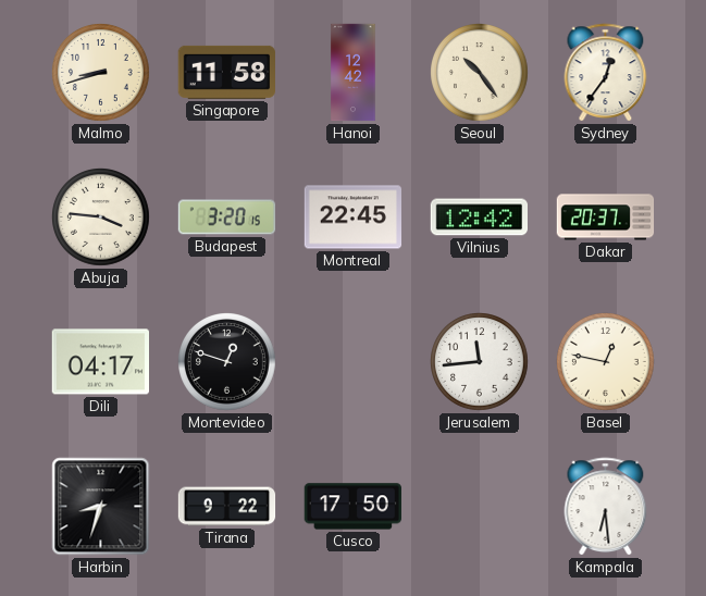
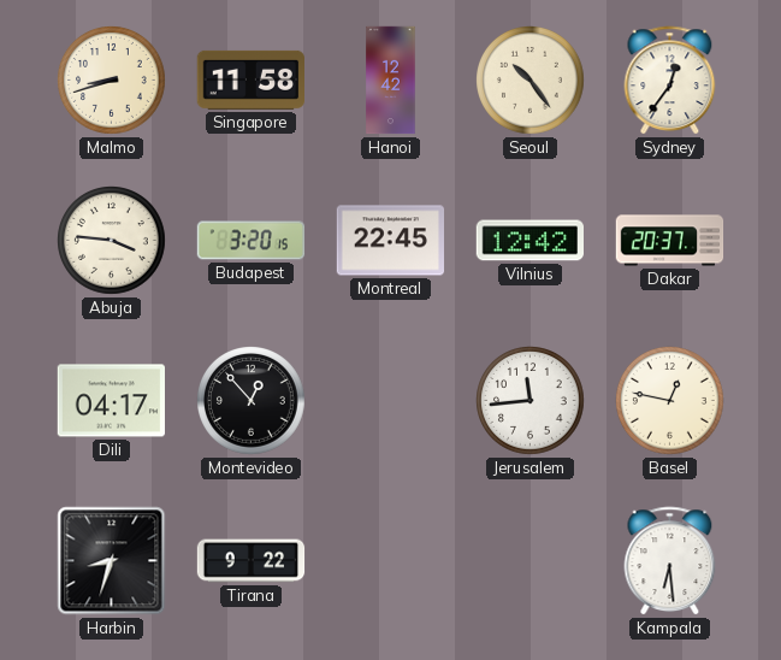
Montevideo: 12:48 -> 12:53
Cusco: 17:50 -> none
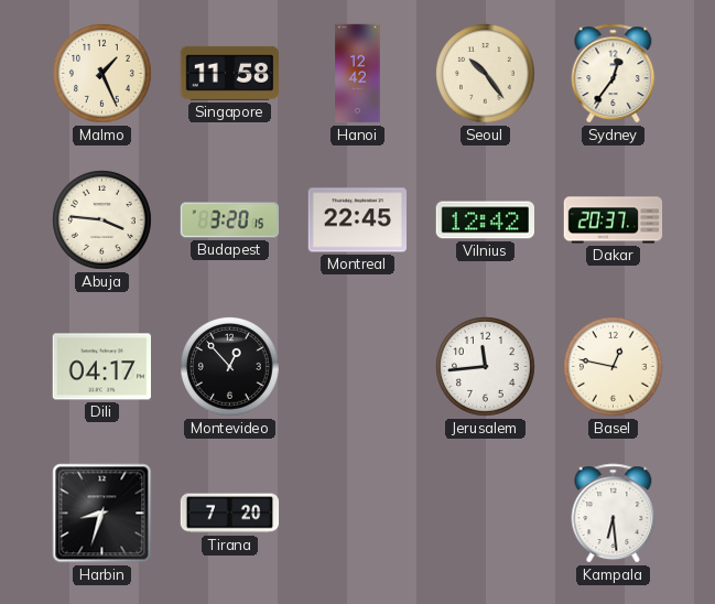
Malmo: 8:42 -> 1:26
Tirana: 9:22 -> 7:20
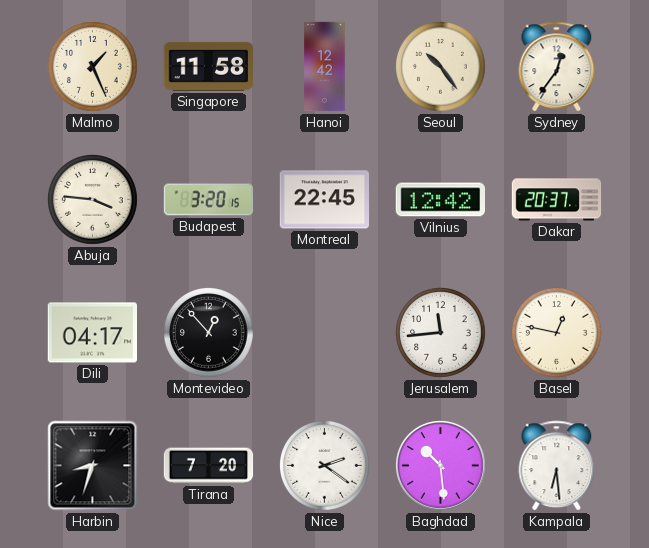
Nice: none -> 2:21
Baghdad: none -> 10:29
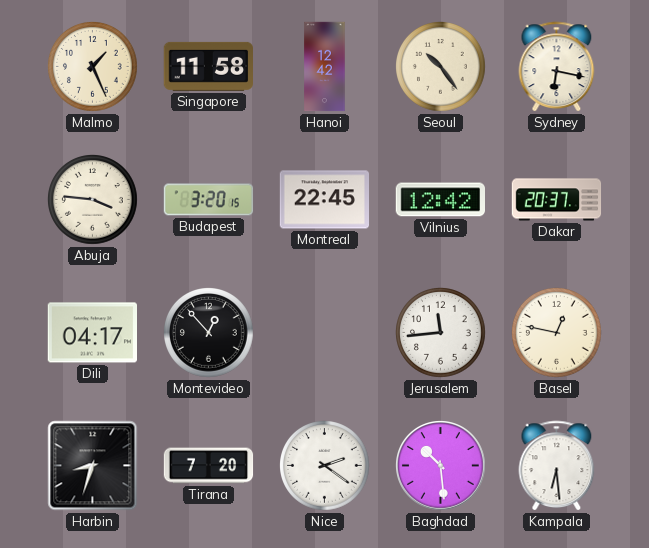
Sydney: 12:36 -> 6:17
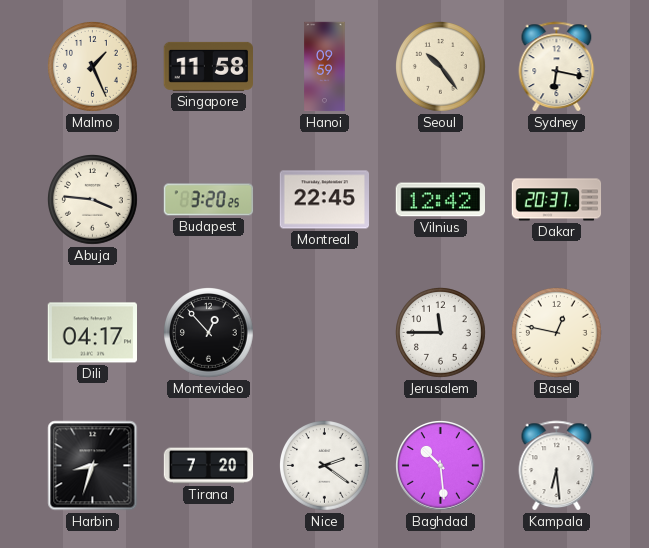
Hanoi: 12:42 -> 09:59
Budapest: 3:20:15 -> 3:20:25
Jerusalem: 11:44 -> 11:45
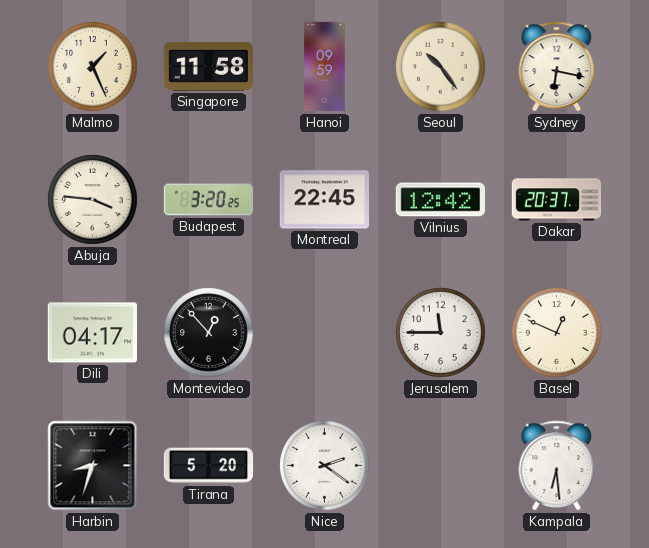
Basel: 12:47 -> 12:49
Tirana: 7:20 -> 5:20
Baghdad: 10:29 -> none
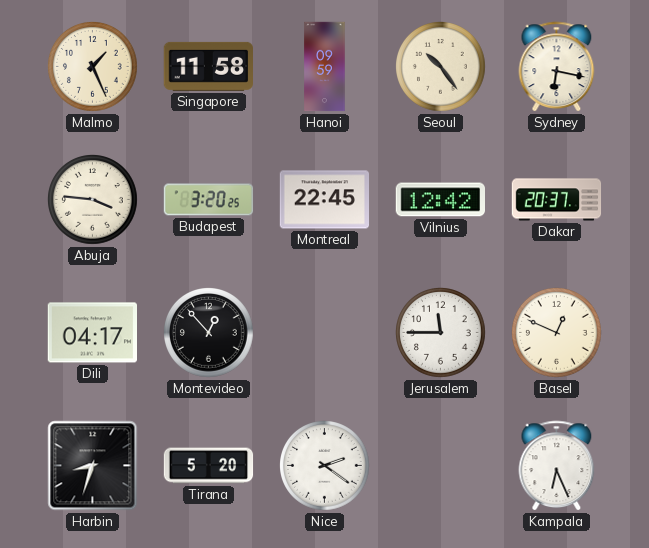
Kampala: 6:29 -> 6:26
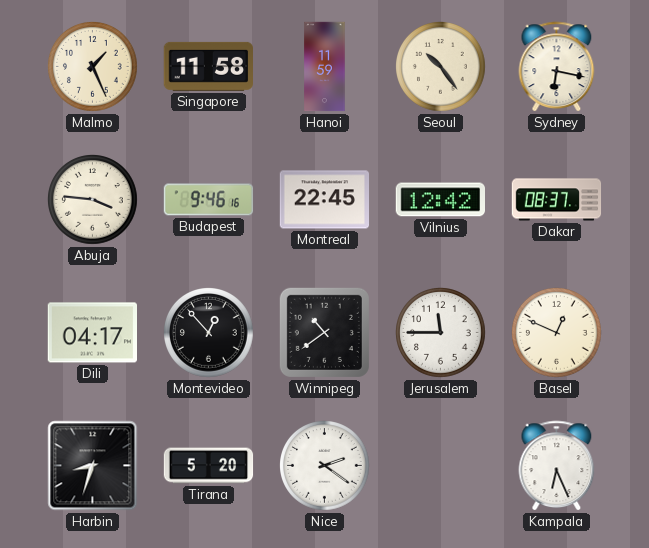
Hanoi: 09:59 -> 11:59
Budapest: 3:20 -> 9:46
Dakar: 20:37 -> 08:37
Winnipeg: none -> 10:39
